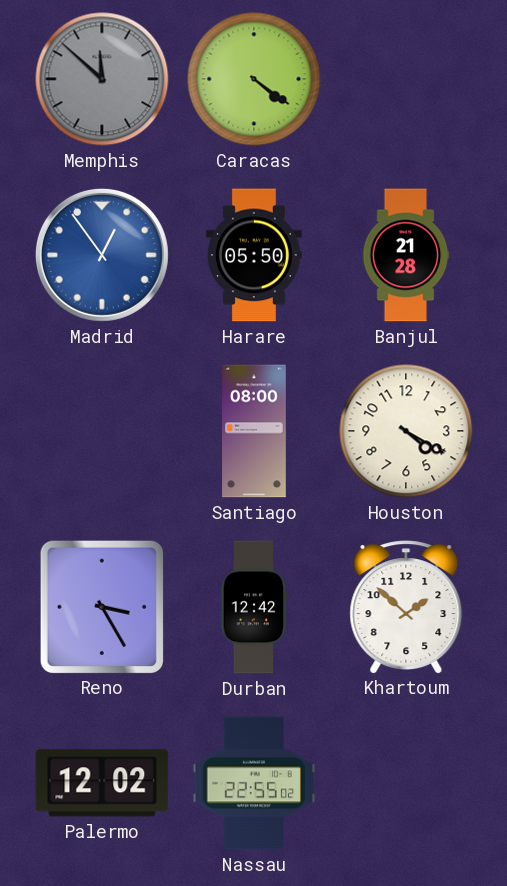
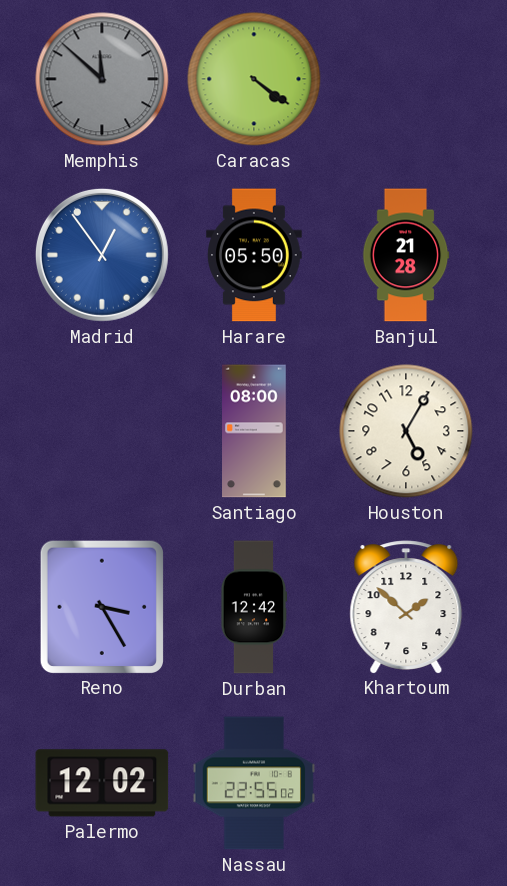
Houston: 4:20 -> 5:05
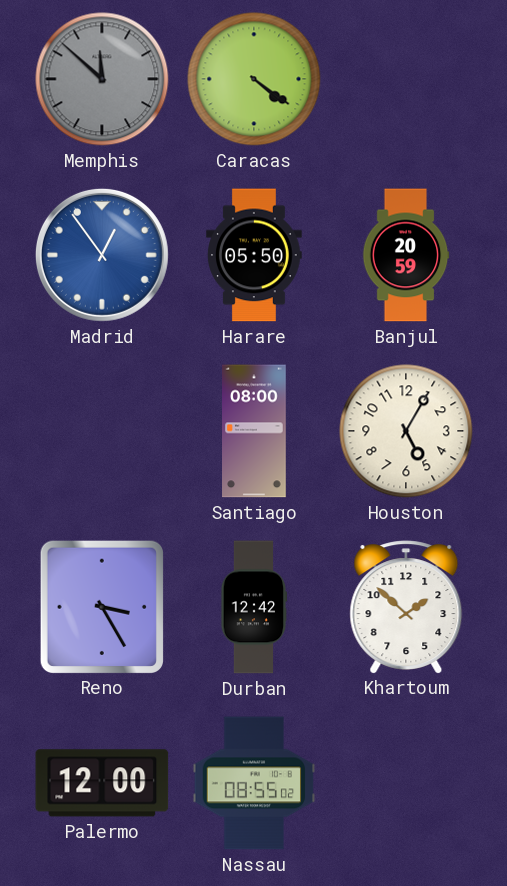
Banjul: 21:28 -> 20:59
Palermo: 12:02 -> 12:00
Nassau: 22:55 -> 08:55
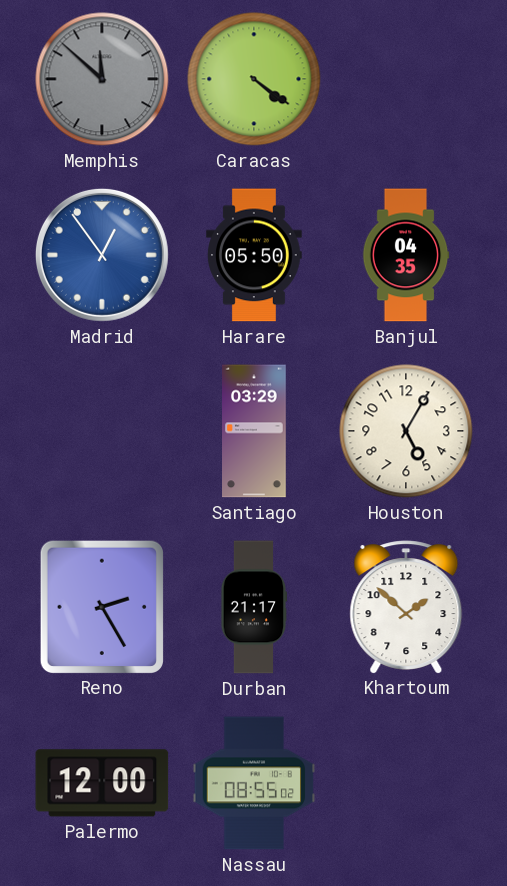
Banjul: 20:59 -> 04:35
Santiago: 08:00 -> 03:29
Reno: 3:25 -> 2:25
Durban: 12:42 -> 21:17
